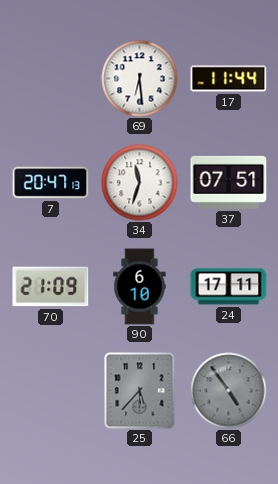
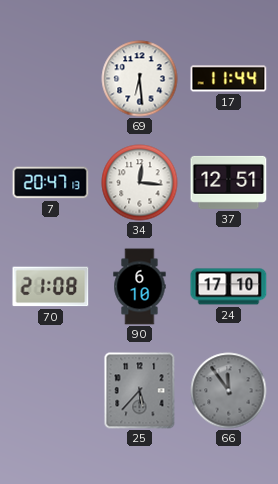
34: 11:33 -> 12:16
37: 07:51 -> 12:51
70: 21:09 -> 21:08
24: 17:11 -> 17:10
66: 4:54 -> 11:54
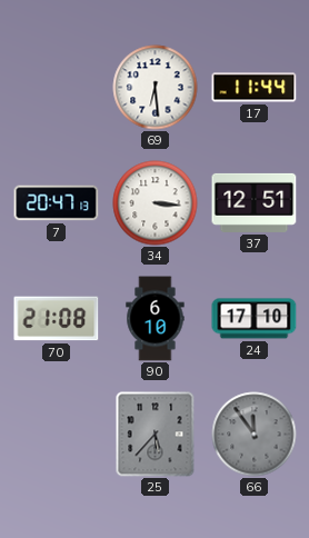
34: 12:16 -> 3:16
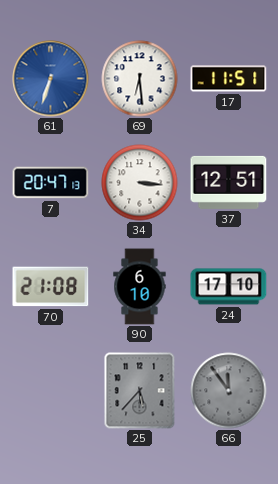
61: none -> 6:33
17: 11:44 -> 11:51
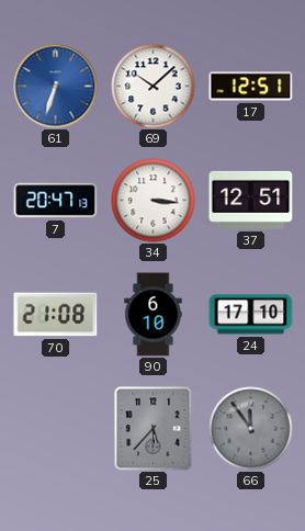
69: 6:29 -> 10:08
17: 11:51 -> 12:51
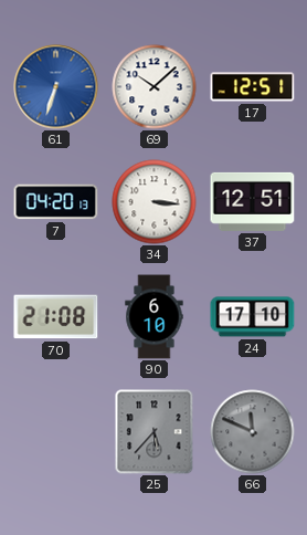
7: 20:47 -> 04:20
66: 11:54 -> 11:49
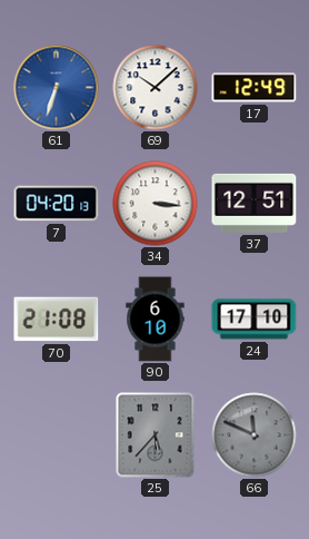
17: 12:51 -> 12:49
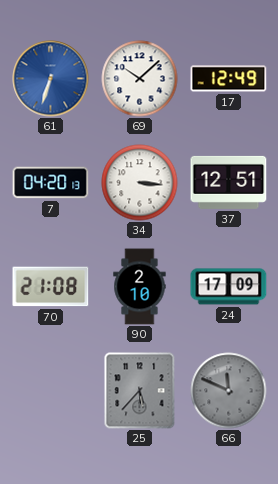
90: 6:10 -> 2:10
24: 17:10 -> 17:09
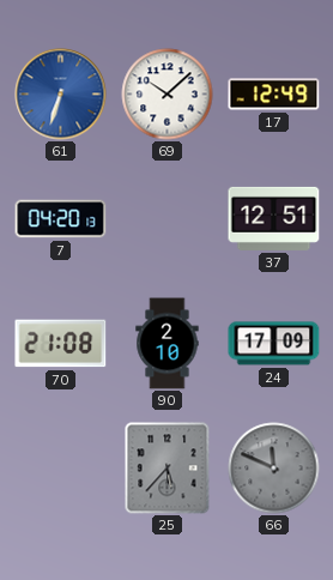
34: 3:16 -> none
